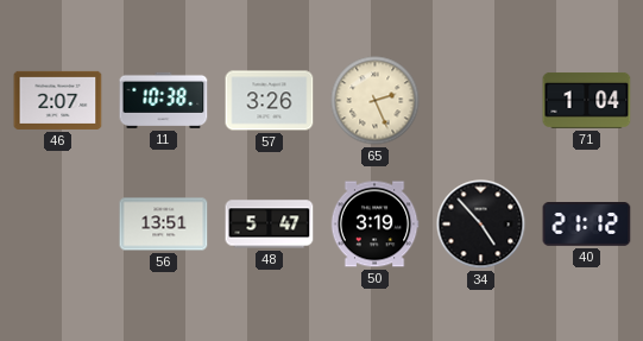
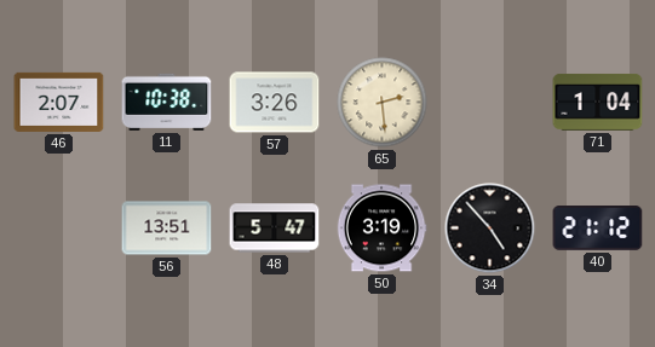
65: 2:26 -> 2:29
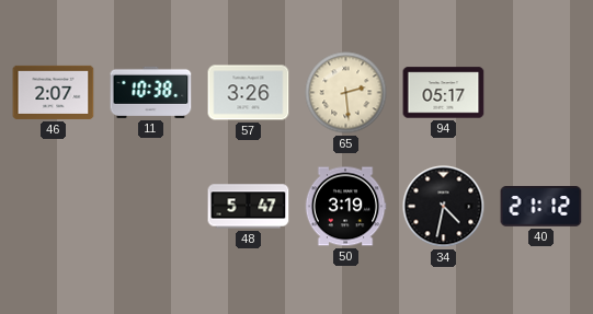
94: none -> 05:17
71: 1:04 -> none
56: 13:51 -> none
34: 4:53 -> 4:32
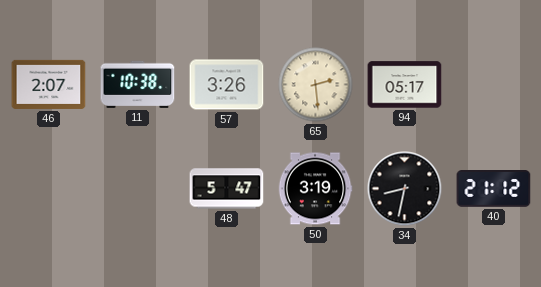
34: 4:32 -> 8:32
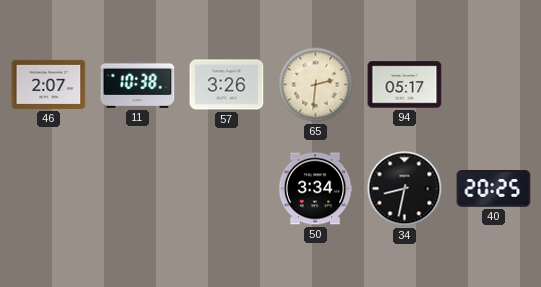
65: 2:29 -> 2:31
48: 5:47 -> none
50: 3:19 -> 3:34
40: 21:12 -> 20:25
